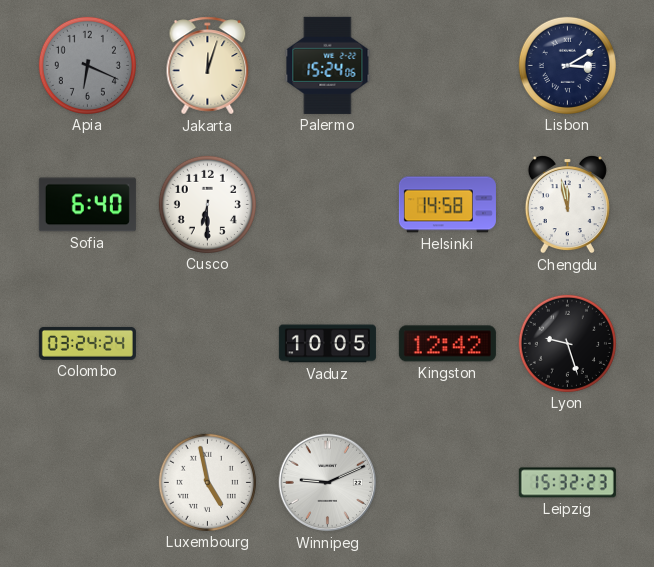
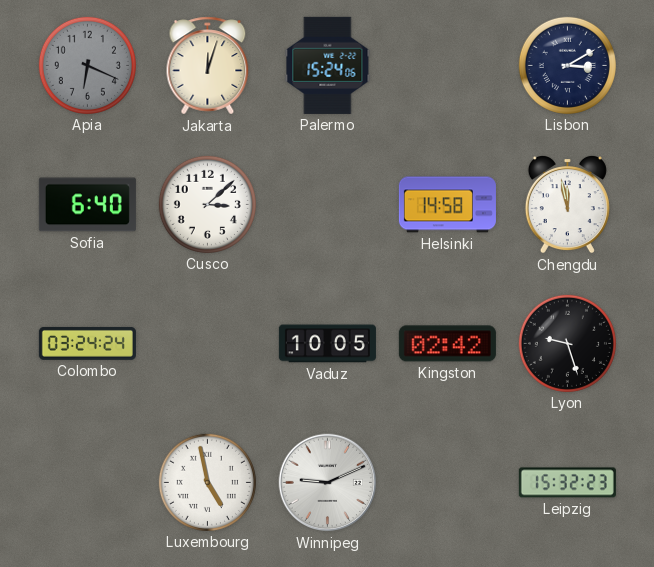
Cusco: 6:30 -> 3:08
Kingston: 12:42 -> 02:42
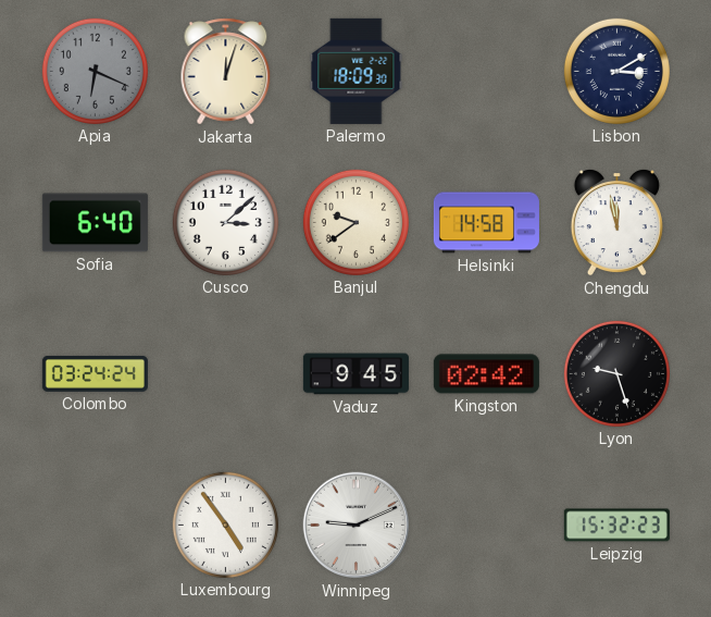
Palermo: 15:24 -> 18:09
Banjul: none -> 9:39
Vaduz: 10:05 -> 9:45
Luxembourg: 4:58 -> 4:54
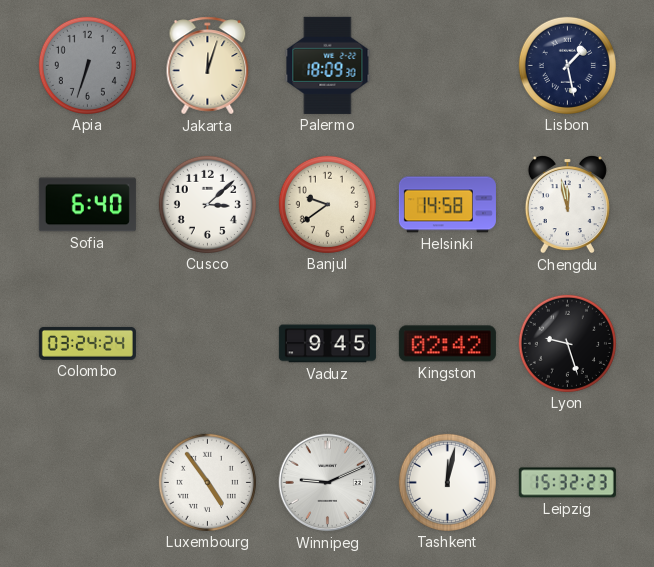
Apia: 6:19 -> 6:33
Lisbon: 3:10 -> 1:28
Tashkent: none -> 12:02
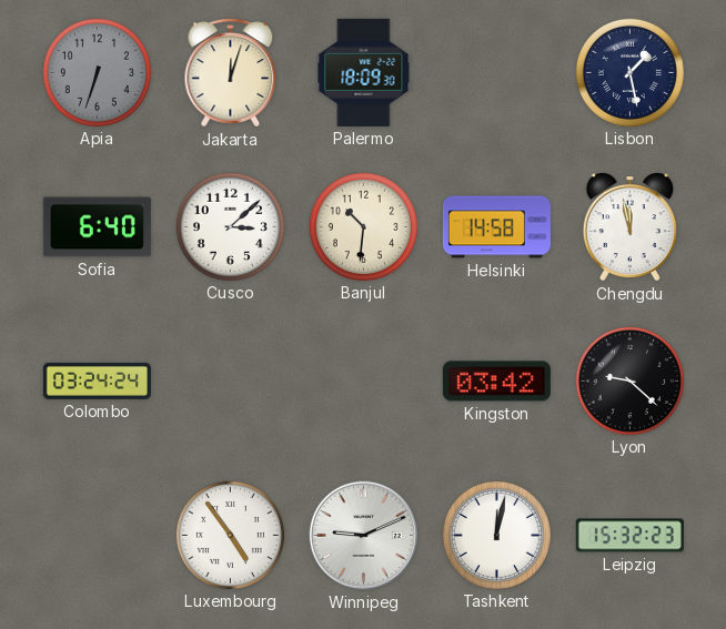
Banjul: 9:39 -> 10:31
Vaduz: 9:45 -> none
Kingston: 02:42 -> 03:42
Lyon: 9:27 -> 9:22
